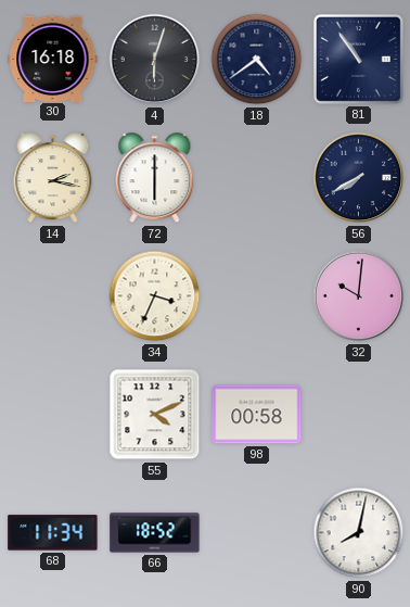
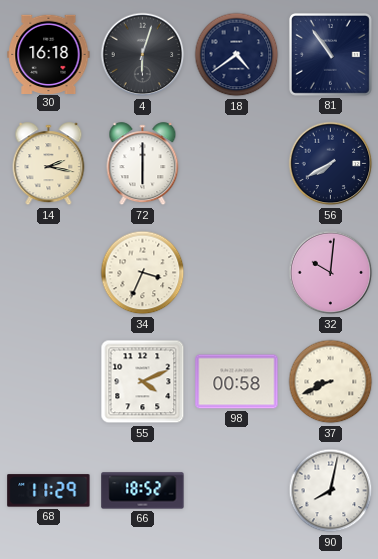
37: none -> 8:41
68: 11:34 -> 11:29
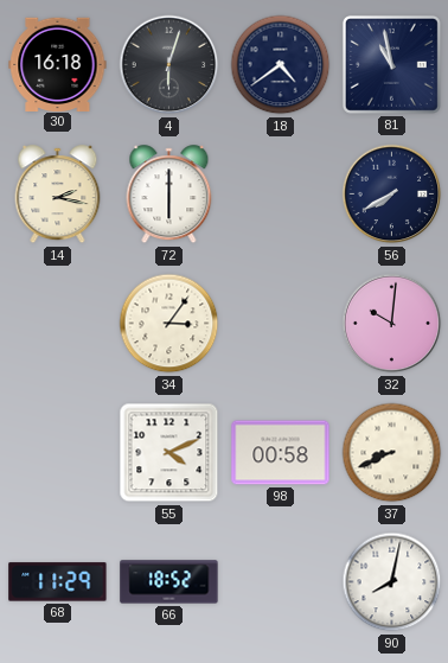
81: 10:54 -> 10:58
34: 3:34 -> 3:06
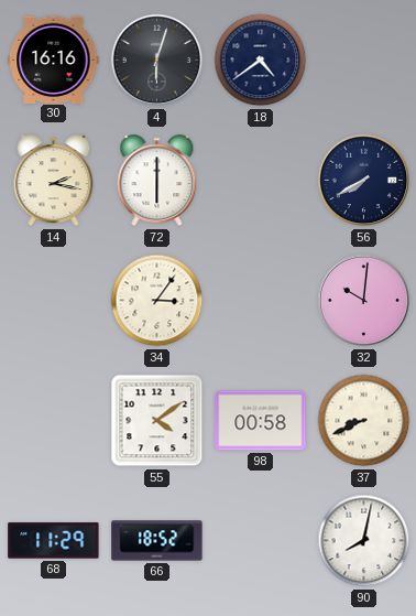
30: 16:18 -> 16:16
81: 10:58 -> none
55: 4:11 -> 4:09
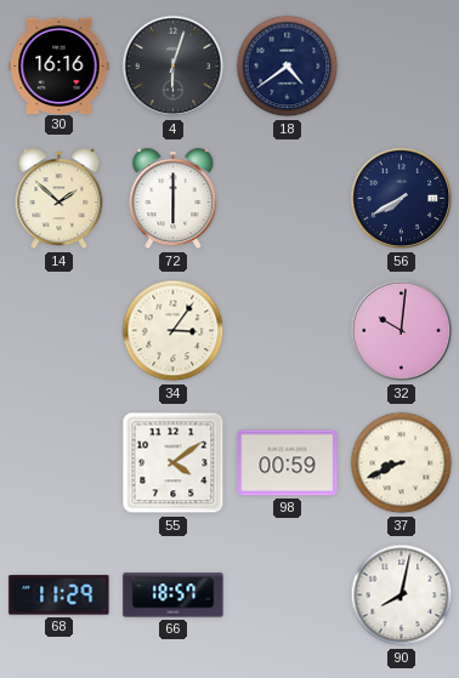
14: 2:17 -> 1:52
98: 00:58 -> 00:59
66: 18:52 -> 18:57
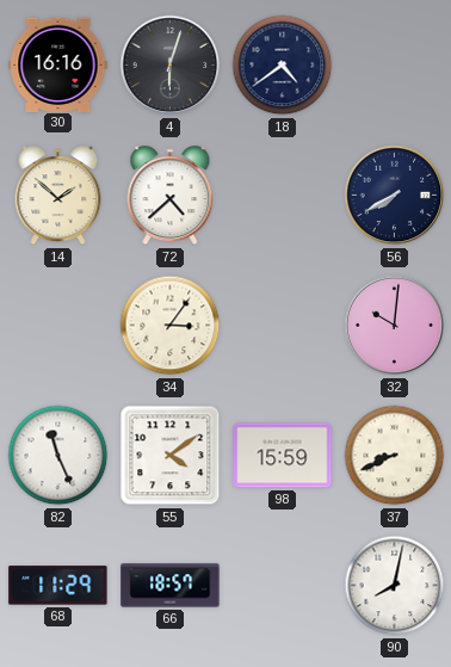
72: 6:00 -> 4:38
82: none -> 11:26
98: 00:59 -> 15:59
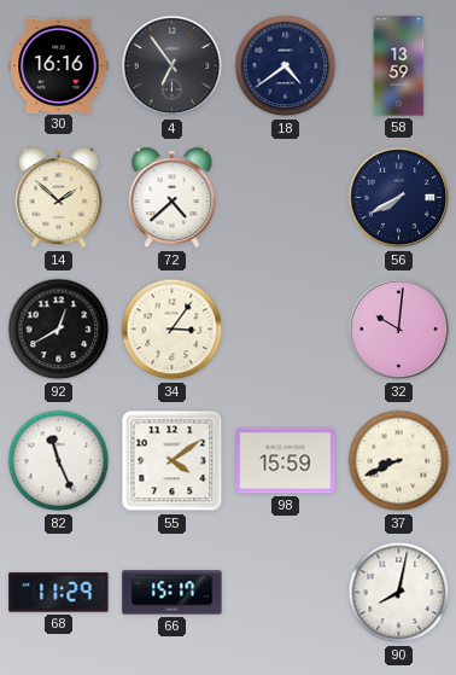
4: 6:03 -> 6:54
58: none -> 13:59
92: none -> 12:40
66: 18:57 -> 15:17
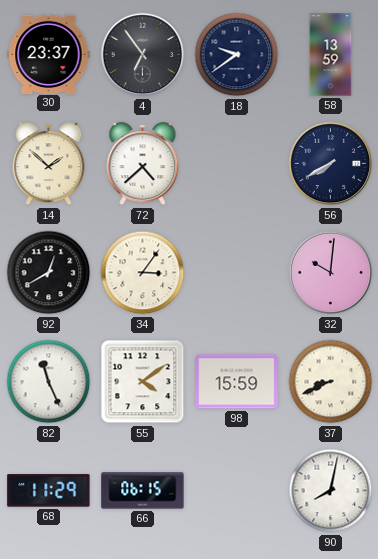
30: 16:16 -> 23:37
18: 4:39 -> 9:39
66: 15:17 -> 06:15
